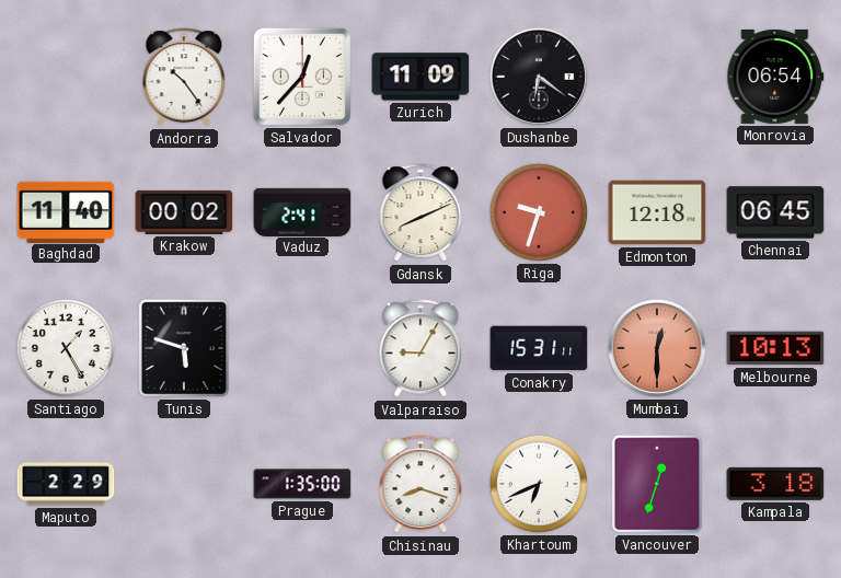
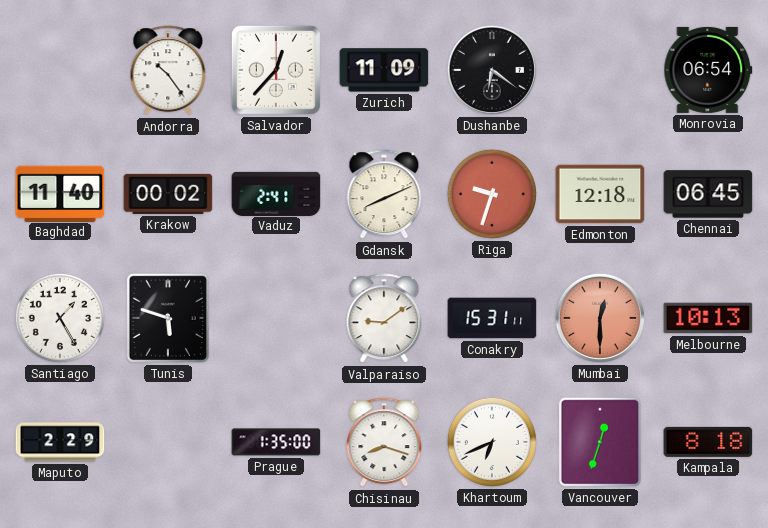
Valparaiso: 9:05 -> 9:09
Kampala: 3:18 -> 8:18
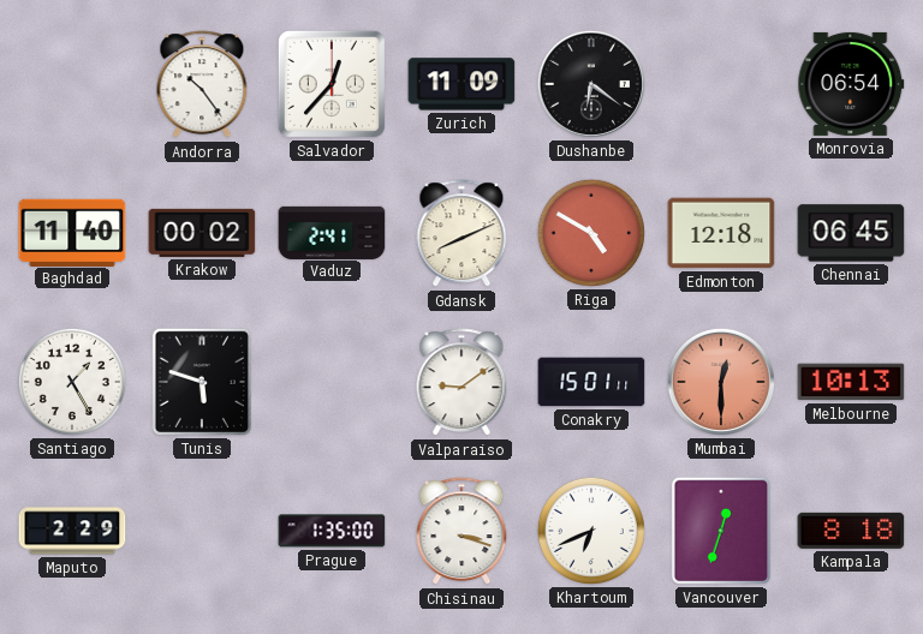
Riga: 9:33 -> 4:50
Conakry: 15:31 -> 15:01
Chisinau: 8:18 -> 3:18
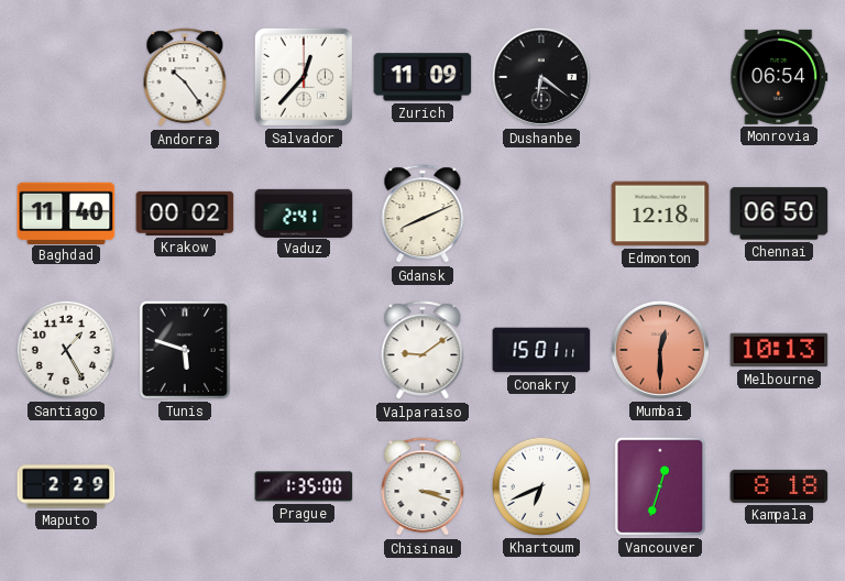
Riga: 4:50 -> none
Chennai: 06:45 -> 06:50
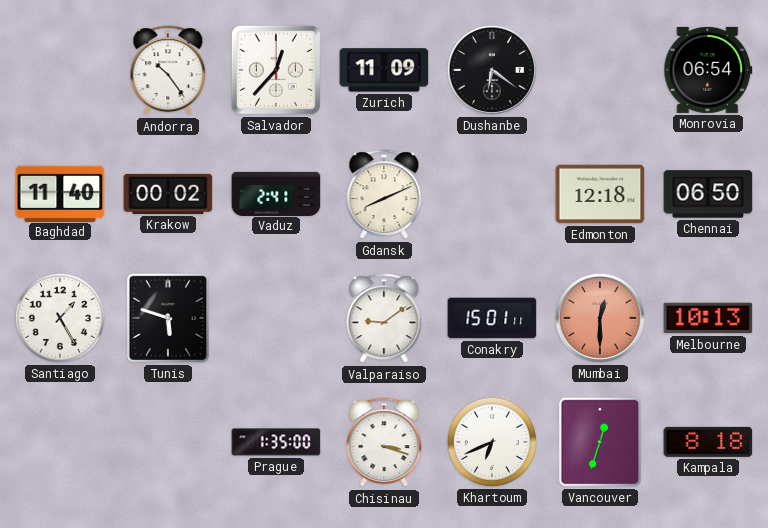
Maputo: 2:29 -> none
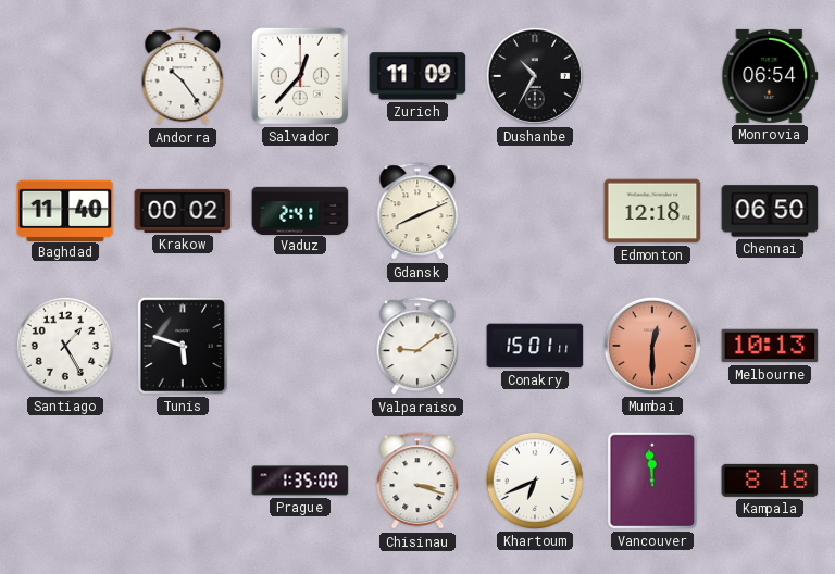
Dushanbe: 6:21 -> 10:35
Vancouver: 12:33 -> 11:59
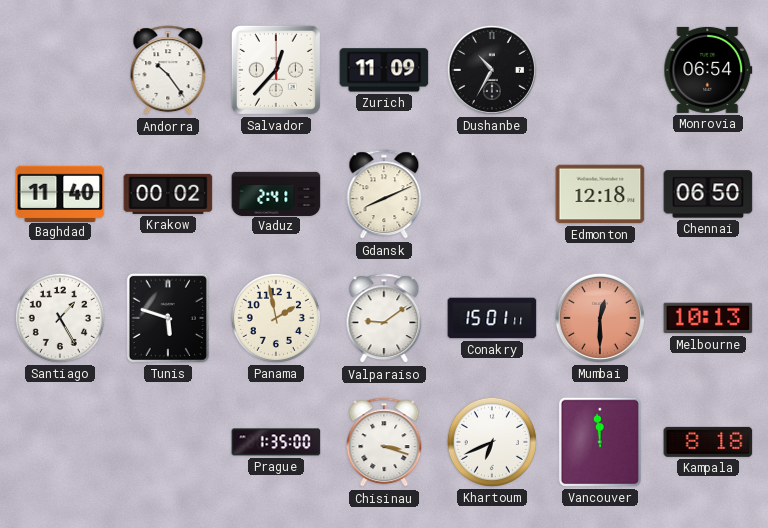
Panama: none -> 1:58
